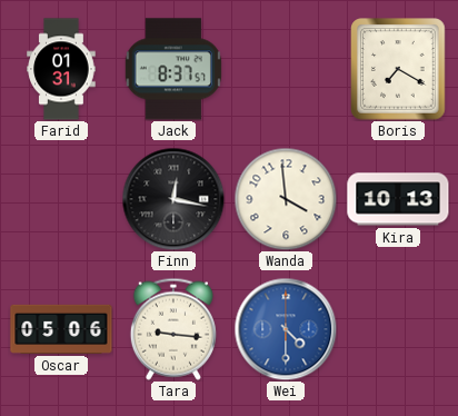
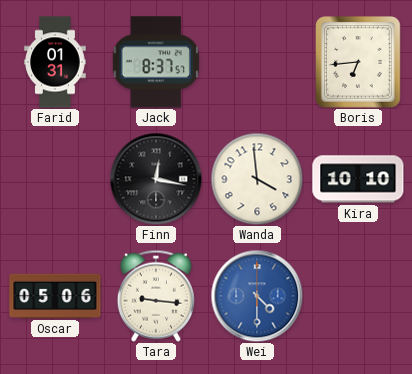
Boris: 7:20 -> 6:44
Kira: 10:13 -> 10:10
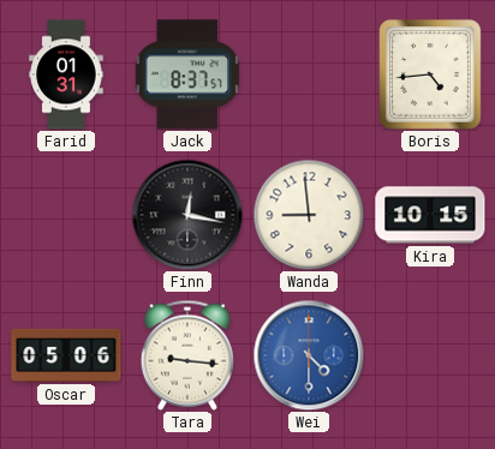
Boris: 6:44 -> 4:44
Wanda: 3:59 -> 8:59
Kira: 10:10 -> 10:15
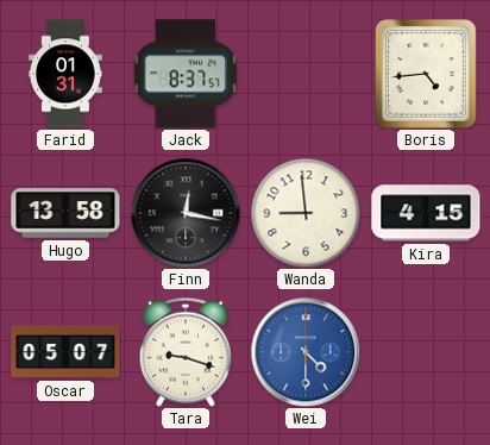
Hugo: none -> 13:58
Kira: 10:15 -> 4:15
Oscar: 05:06 -> 05:07
Tara: 9:16 -> 9:18
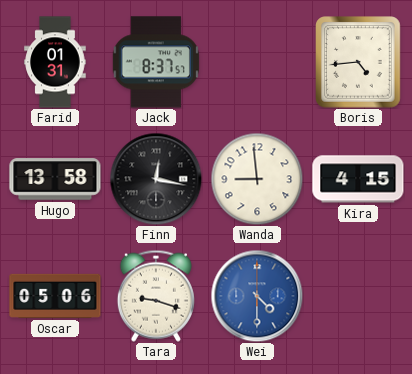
Oscar: 05:07 -> 05:06
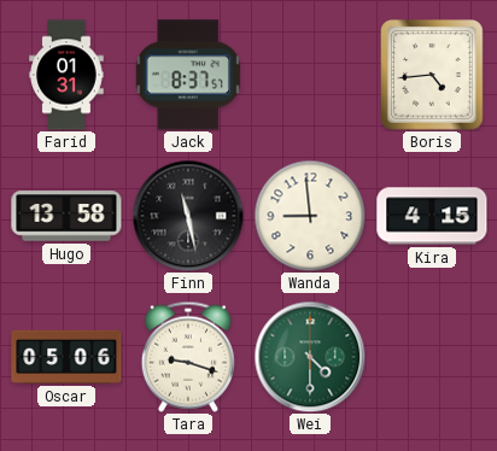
Finn: 12:17 -> 11:28
Wei dial: blue -> green
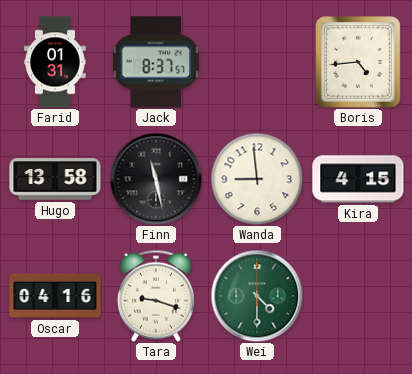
Oscar: 05:06 -> 04:16
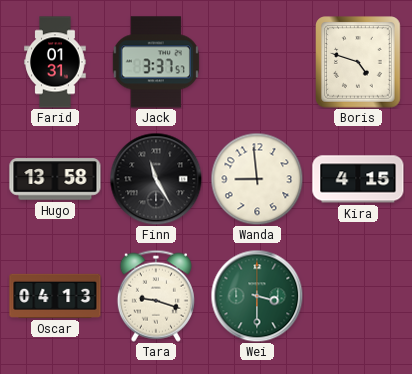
Jack: 8:37 -> 3:37
Boris: 4:44 -> 4:48
Finn: 11:28 -> 11:25
Oscar: 04:16 -> 04:13
Wei: 4:30 -> 3:30
